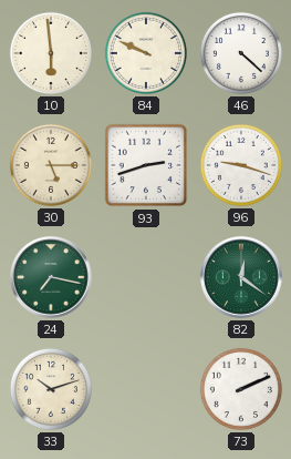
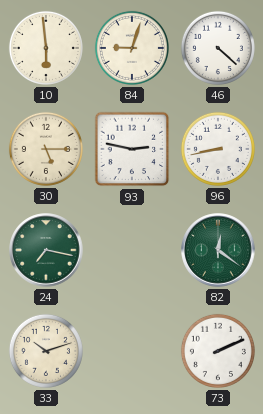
84: 9:49 -> 9:03
93: 2:42 -> 2:47
96: 9:18 -> 8:43
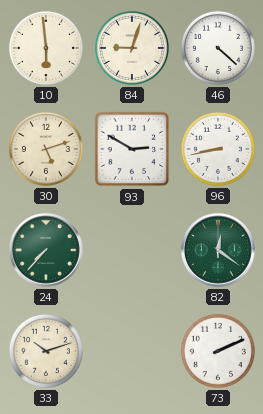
30: 5:15 -> 5:12
93: 2:47 -> 2:50
24: 7:17 -> 7:37
